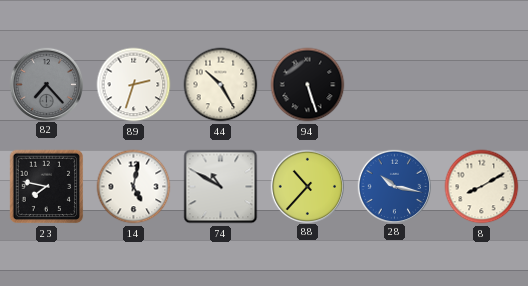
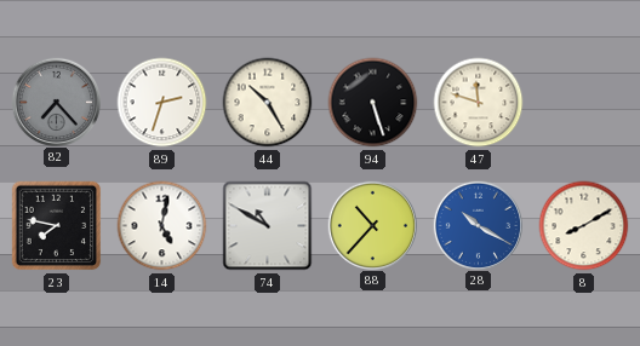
47: none -> 11:48
28: 10:17 -> 10:20
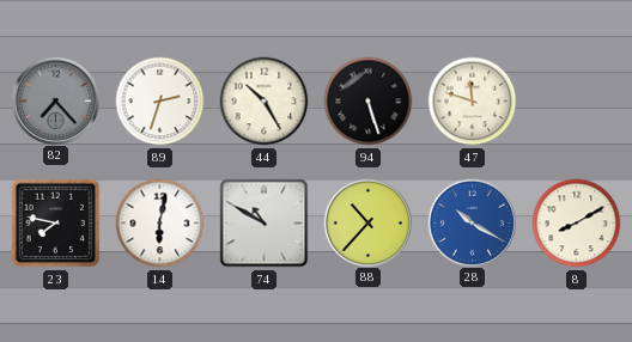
14: 5:02 -> 6:02
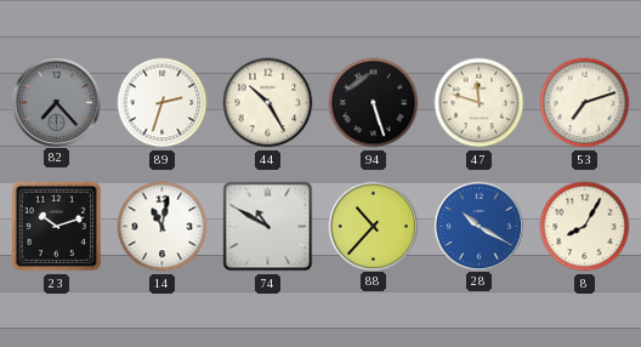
53: none -> 7:12
23: 7:47 -> 10:12
14: 6:02 -> 11:02
8: 8:10 -> 8:05
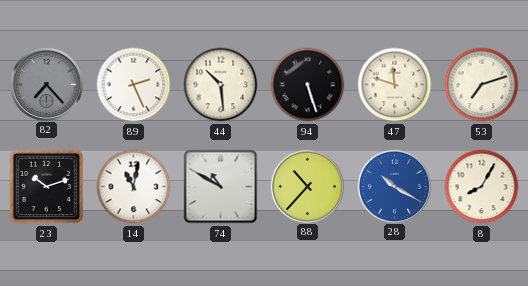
89: 2:33 -> 2:26
44: 10:25 -> 10:29
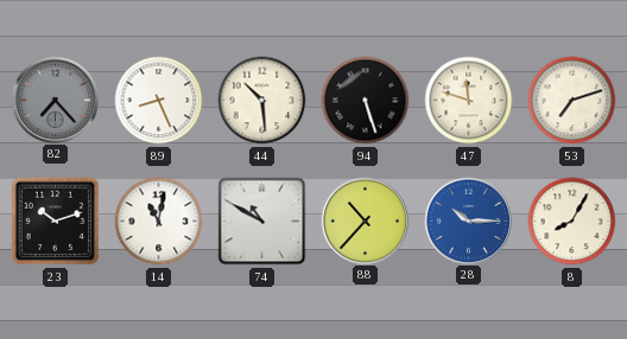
89: 2:26 -> 8:26
28: 10:20 -> 10:15
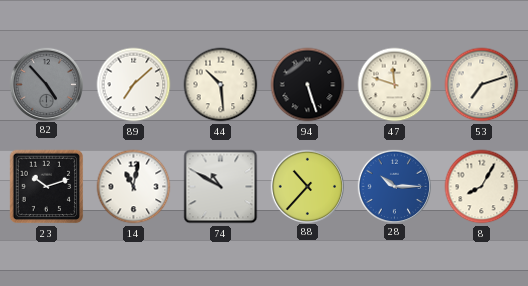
82: 7:23 -> 4:53
89: 8:26 -> 7:08
